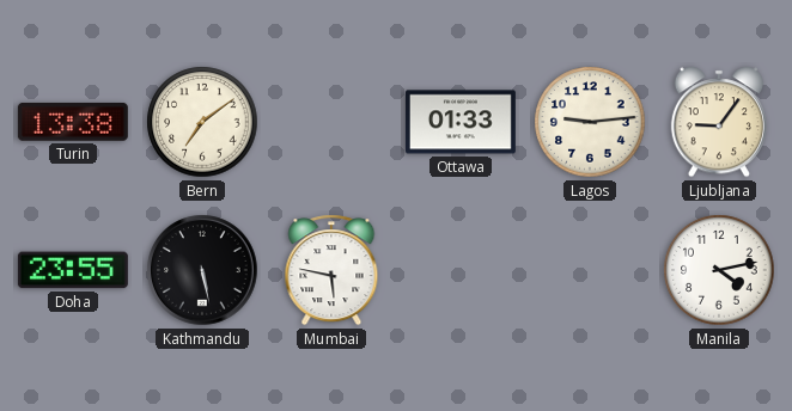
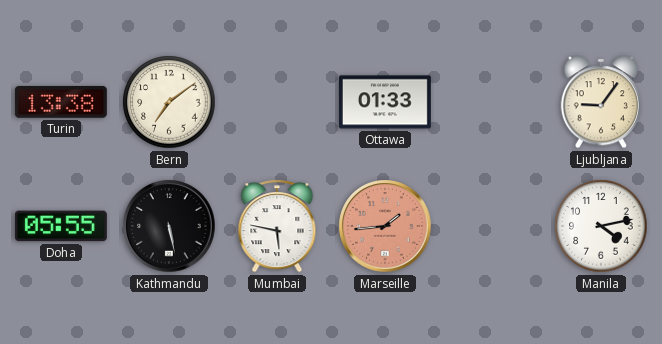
Lagos: 9:14 -> none
Doha: 23:55 -> 05:55
Marseille: none -> 1:44
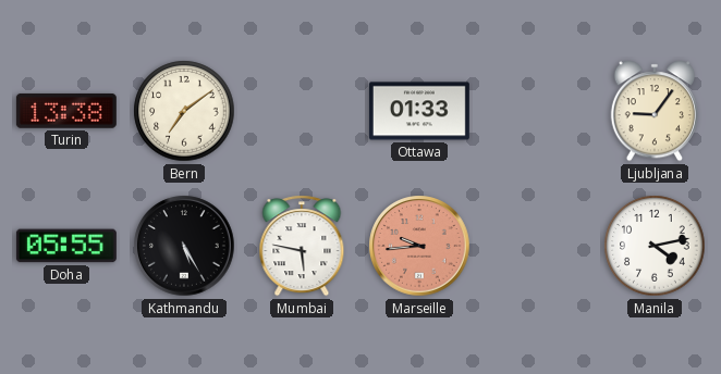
Kathmandu: 5:28 -> 5:25
Marseille: 1:44 -> 9:44
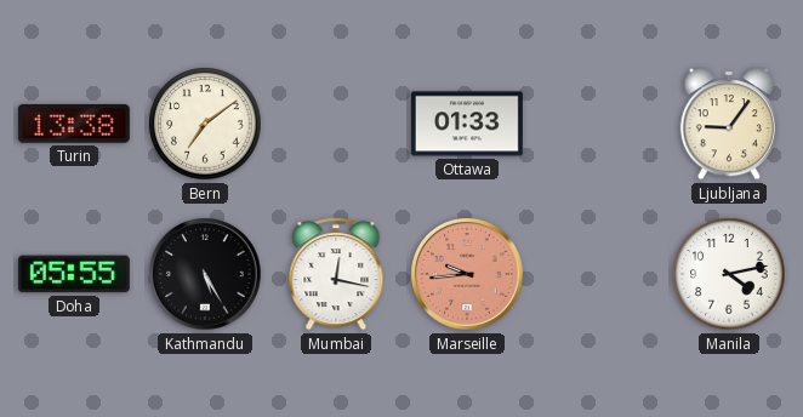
Mumbai: 5:47 -> 12:17
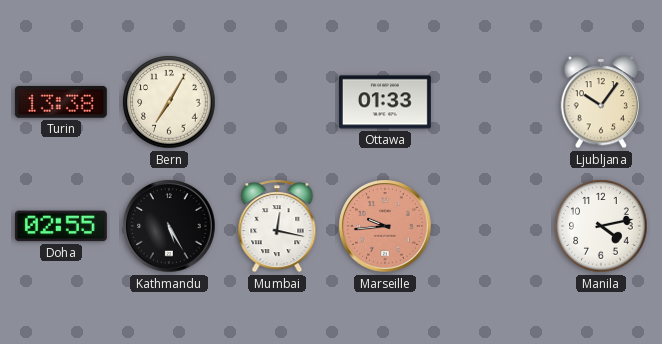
Bern: 7:09 -> 7:05
Ljubljana: 9:06 -> 10:06
Doha: 05:55 -> 02:55
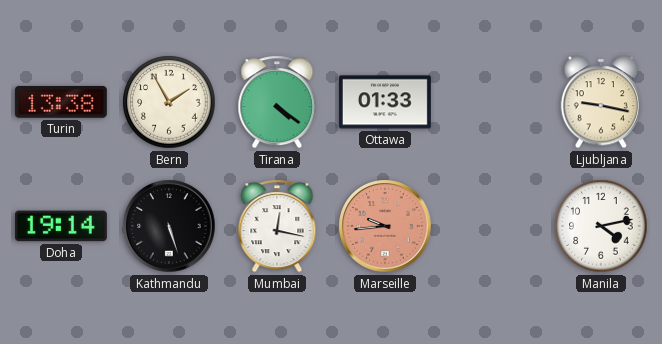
Bern: 7:05 -> 1:55
Tirana: none -> 4:21
Ljubljana: 10:06 -> 9:17
Doha: 02:55 -> 19:14
Kathmandu: 5:25 -> 5:27
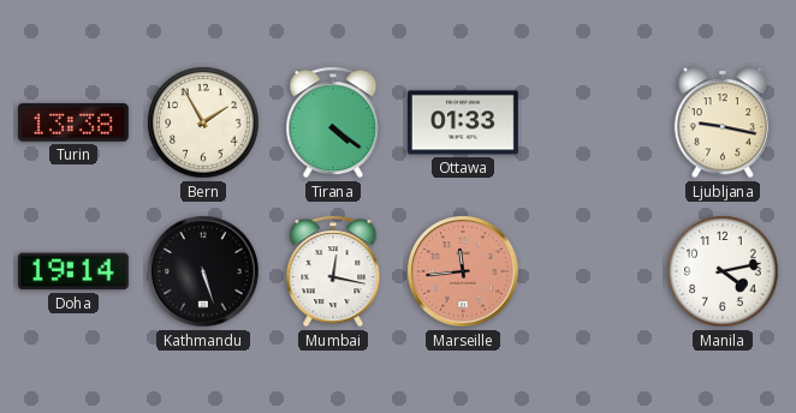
Marseille: 9:44 -> 11:44
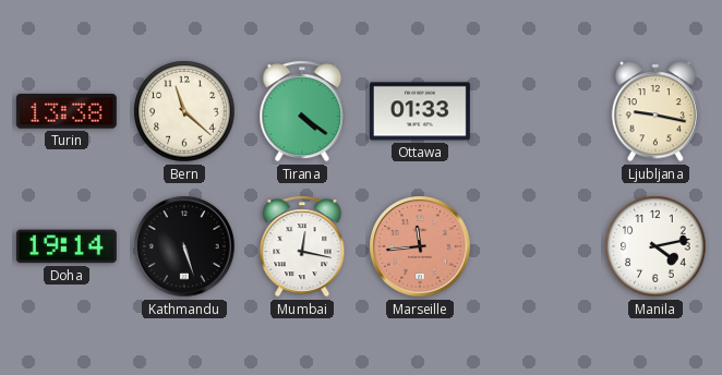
Bern: 1:55 -> 11:22
